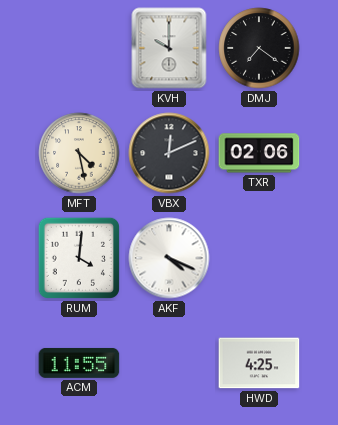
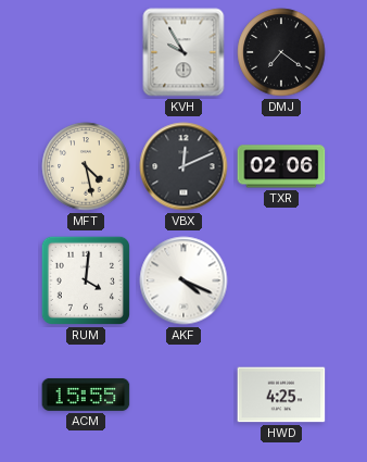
KVH: 10:00 -> 9:55
ACM: 11:55 -> 15:55
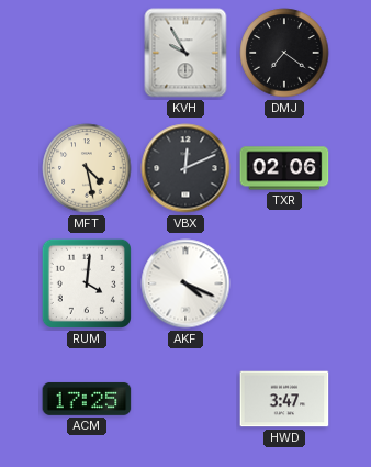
ACM: 15:55 -> 17:25
HWD: 4:25 -> 3:47
